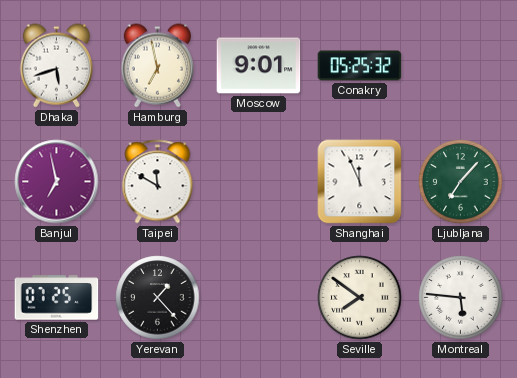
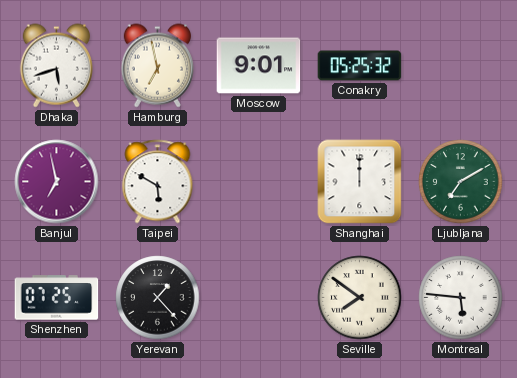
Taipei: 11:50 -> 5:50
Shanghai: 11:56 -> 12:00
Ljubljana: 7:07 -> 7:10
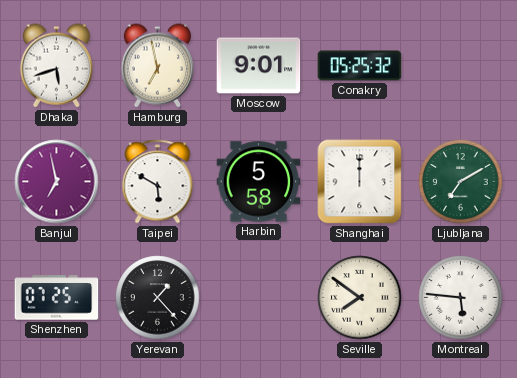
Harbin: none -> 5:58
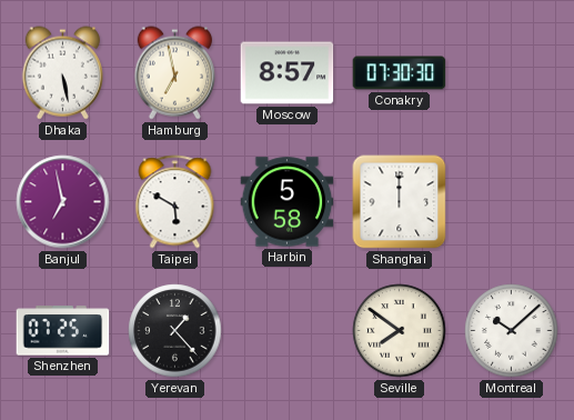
Dhaka: 5:42 -> 5:28
Moscow: 9:01 -> 8:57
Conakry: 05:25 -> 07:30
Ljubljana: 7:10 -> none
Montreal: 5:46 -> 10:08
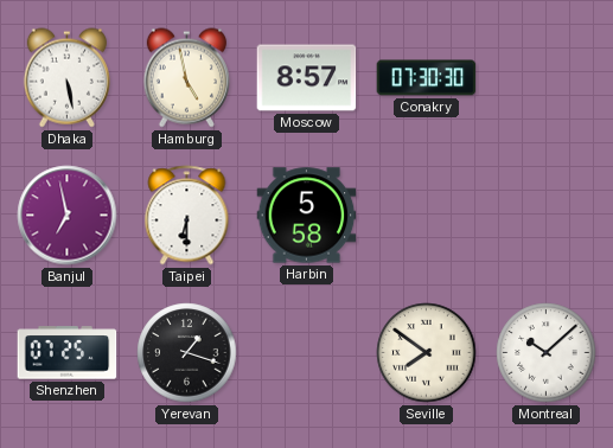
Hamburg: 6:58 -> 4:58
Taipei: 5:50 -> 6:30
Shanghai: 12:00 -> none
Yerevan: 1:23 -> 1:18
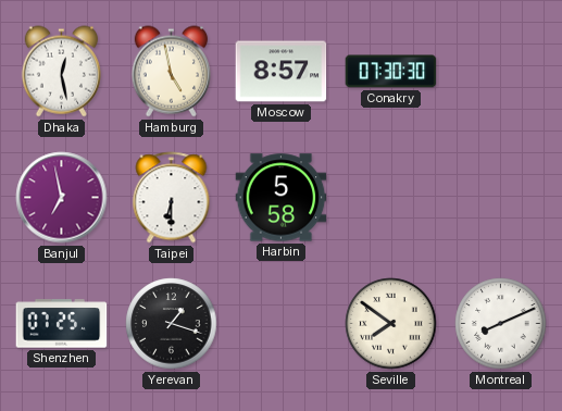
Dhaka: 5:28 -> 12:28
Montreal: 10:08 -> 8:11
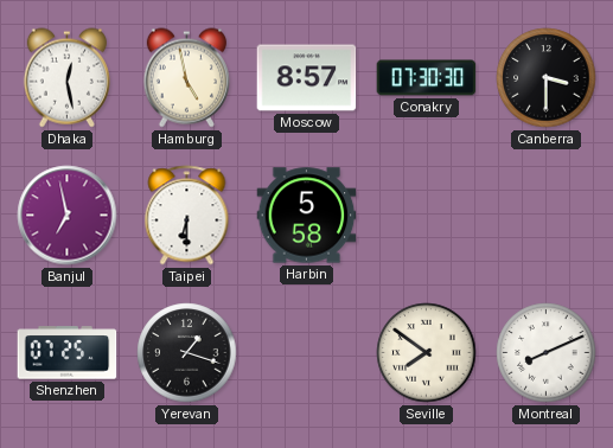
Canberra: none -> 3:30
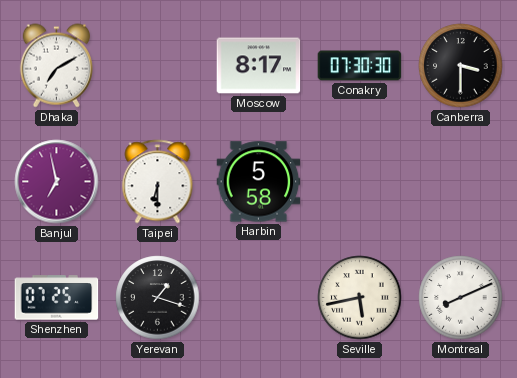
Dhaka: 12:28 -> 7:10
Hamburg: 4:58 -> none
Moscow: 8:57 -> 8:17
Seville: 7:51 -> 5:43
